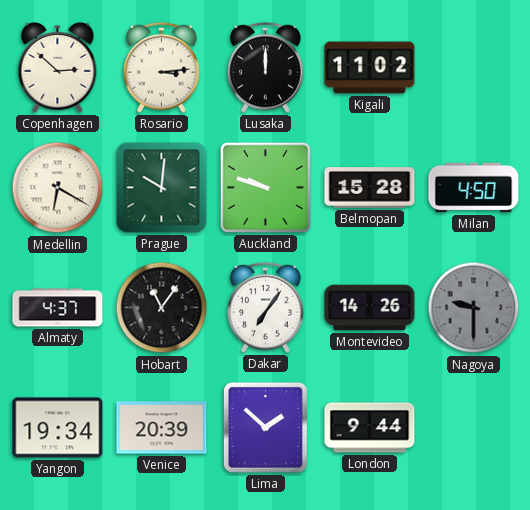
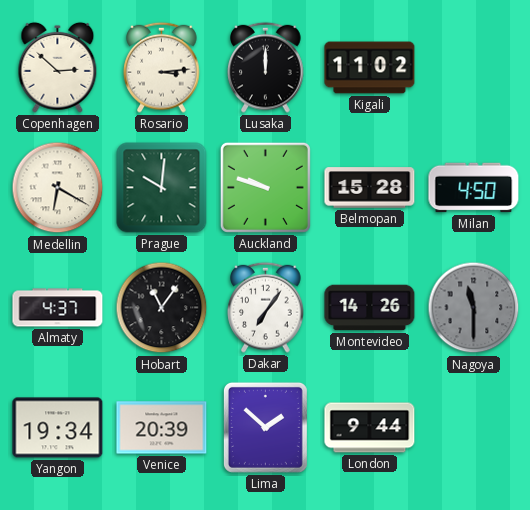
Nagoya: 9:30 -> 11:30
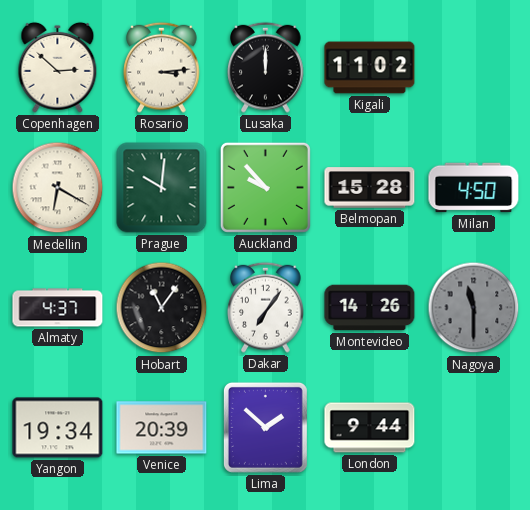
Auckland: 9:48 -> 9:53
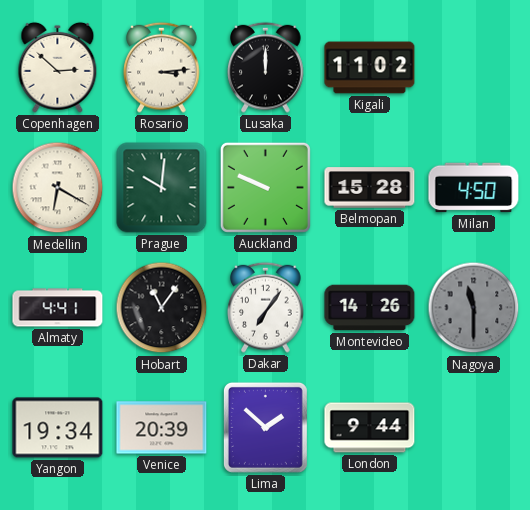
Auckland: 9:53 -> 9:49
Almaty: 4:37 -> 4:41
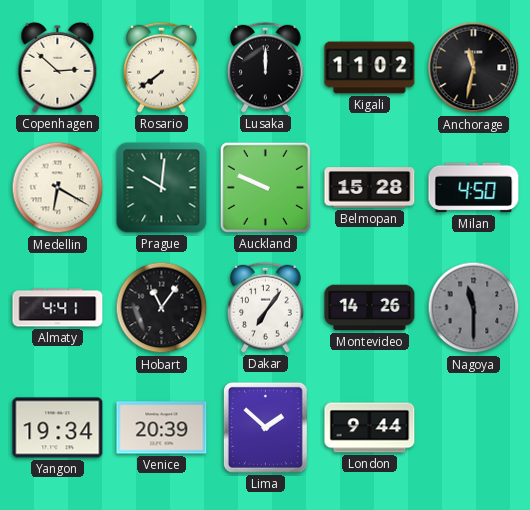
Rosario: 3:14 -> 7:39
Anchorage: none -> 11:32
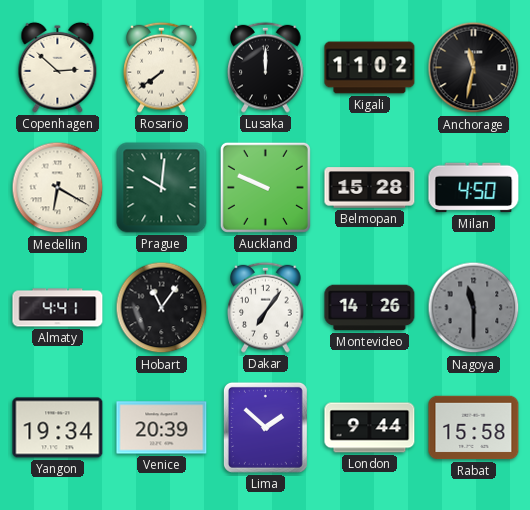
Rabat: none -> 15:58
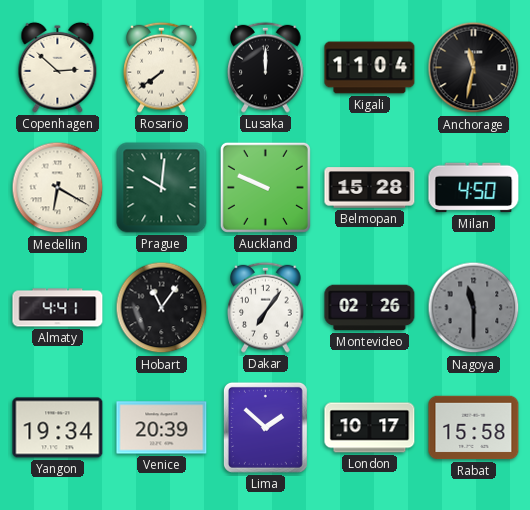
Kigali: 11:02 -> 11:04
Montevideo: 14:26 -> 02:26
London: 9:44 -> 10:17
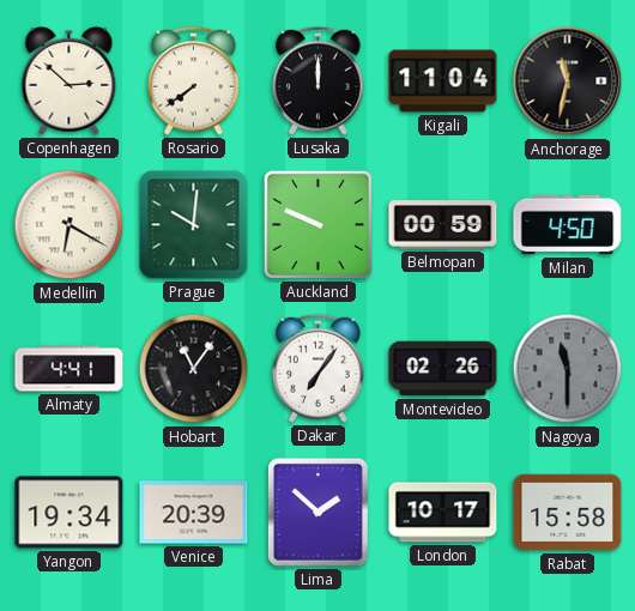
Belmopan: 15:28 -> 00:59
